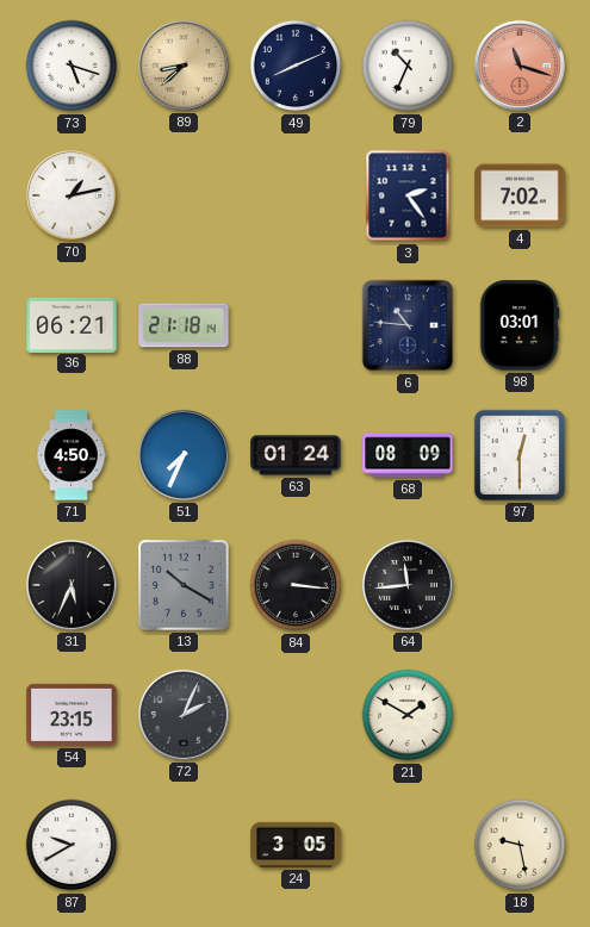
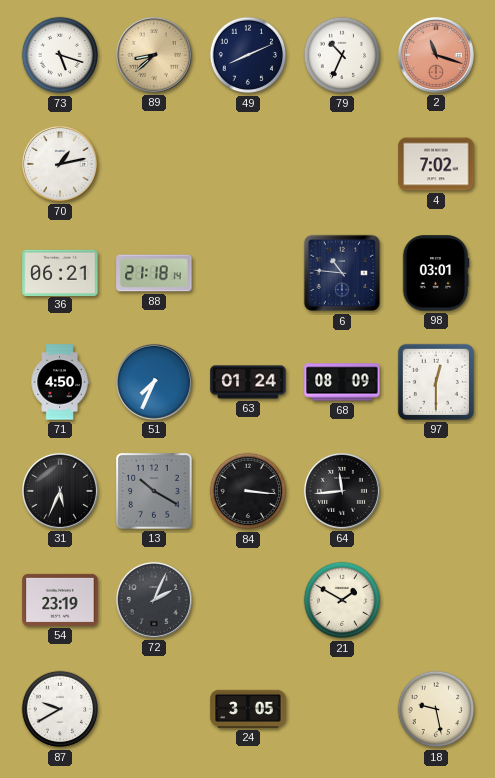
3: 2:24 -> none
54: 23:15 -> 23:19
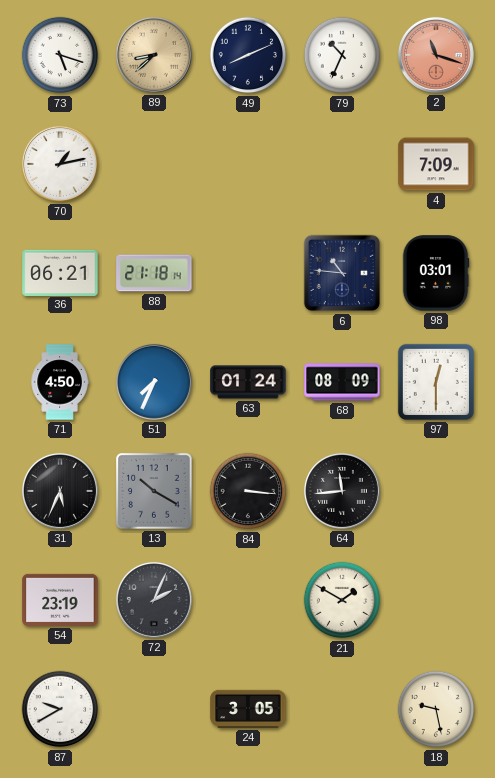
4: 7:02 -> 7:09
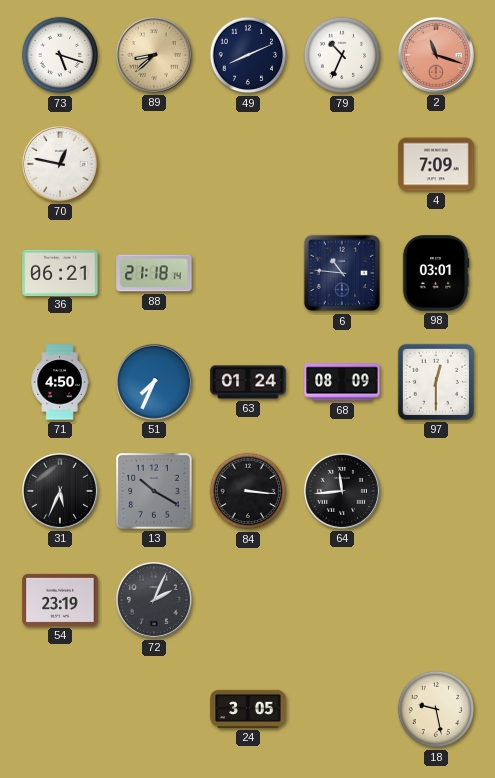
70: 1:13 -> 12:47
21: 1:50 -> none
87: 9:40 -> none
